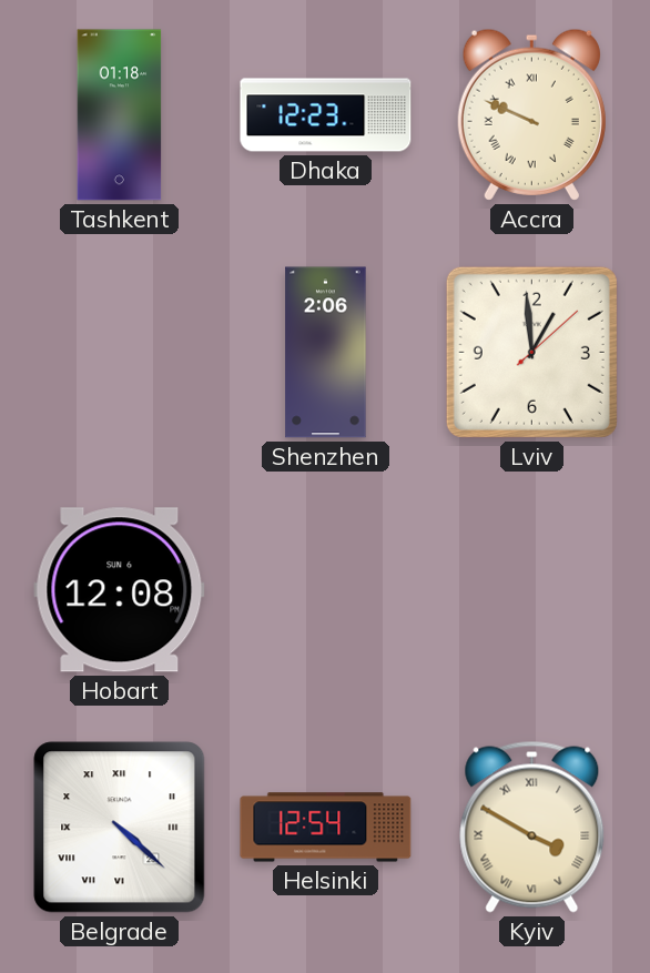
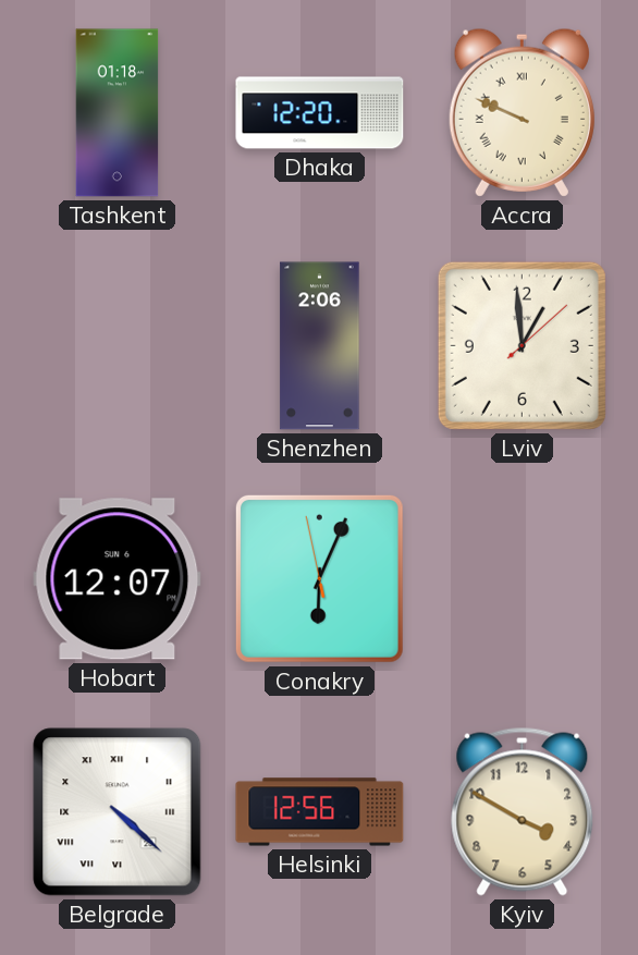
Dhaka: 12:23 -> 12:20
Hobart: 12:08 -> 12:07
Conakry: none -> 6:03
Helsinki: 12:54 -> 12:56
Kyiv numerals: Roman -> Arabic
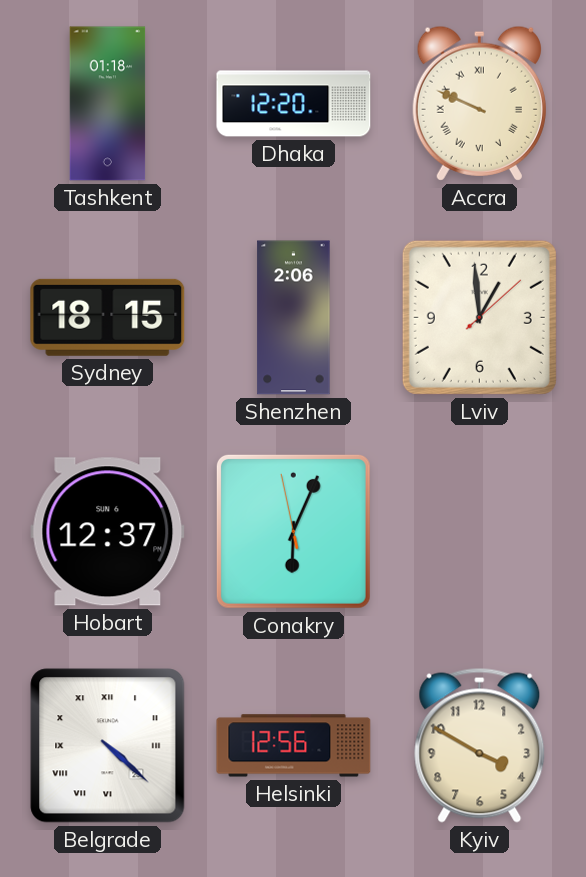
Sydney: none -> 18:15
Hobart: 12:07 -> 12:37
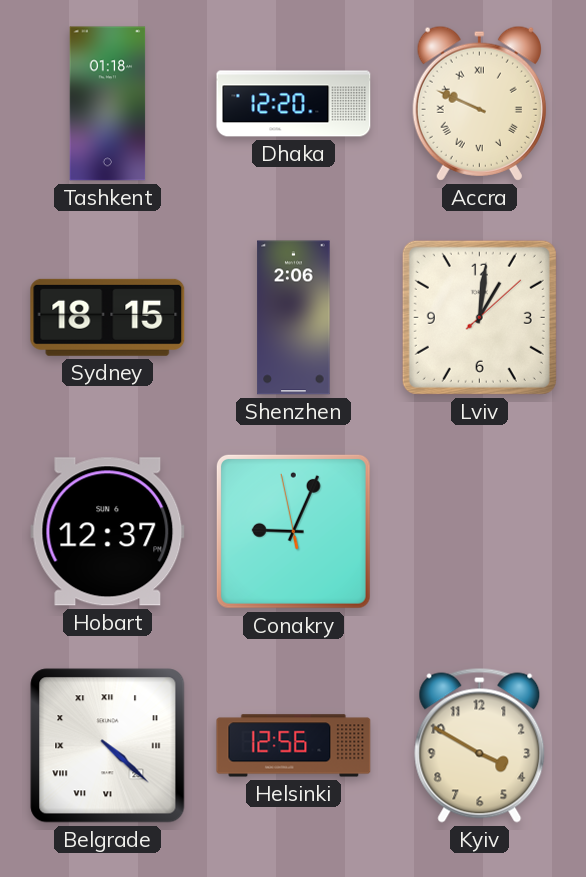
Lviv: 12:59 -> 1:01
Conakry: 6:03 -> 9:03
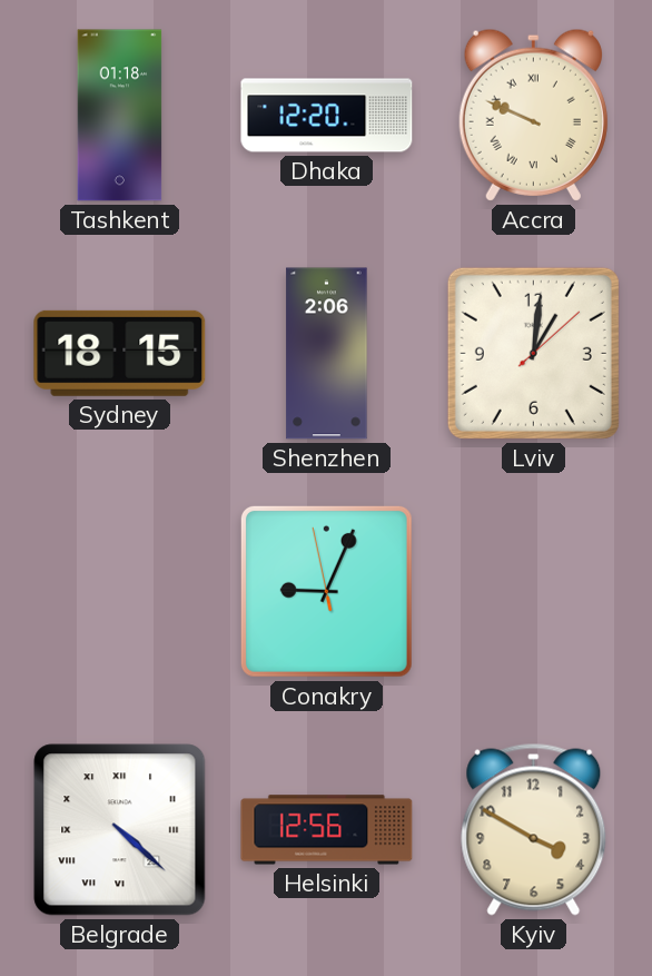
Hobart: 12:37 -> none
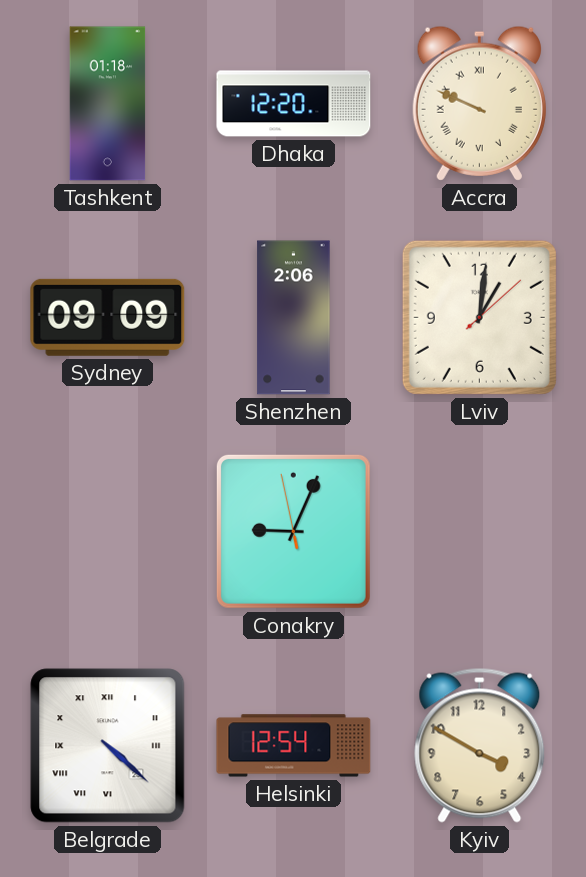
Sydney: 18:15 -> 09:09
Helsinki: 12:56 -> 12:54
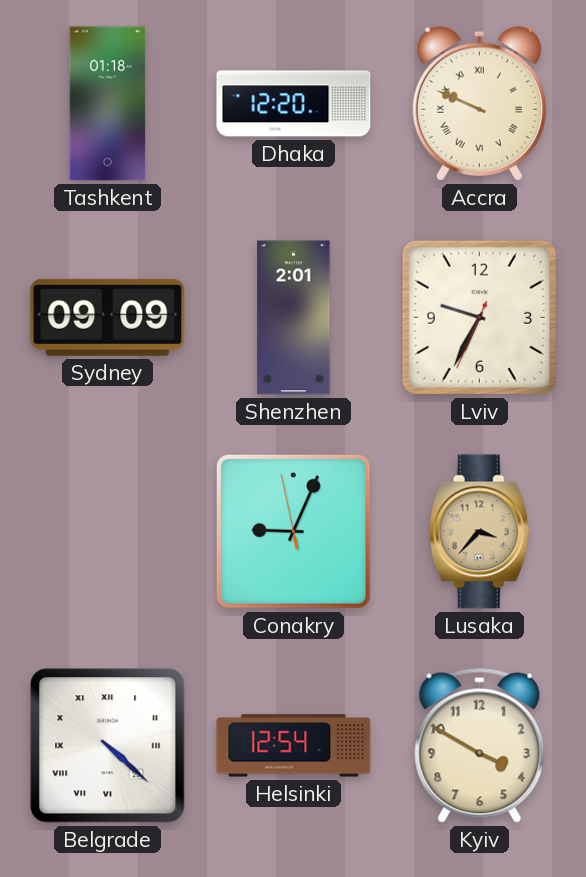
Shenzhen: 2:06 -> 2:01
Lviv: 1:01 -> 9:34
Lusaka: none -> 3:37
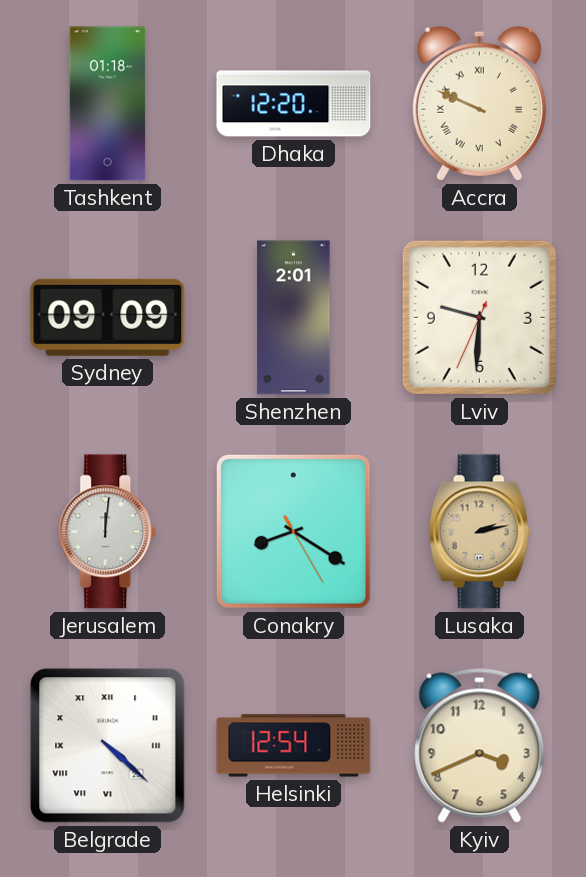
Lviv: 9:34 -> 9:30
Jerusalem: none -> 12:01
Conakry: 9:03 -> 8:20
Lusaka: 3:37 -> 2:13
Kyiv: 3:50 -> 3:41
